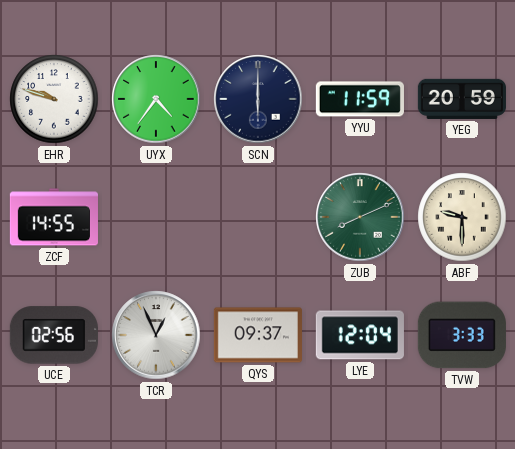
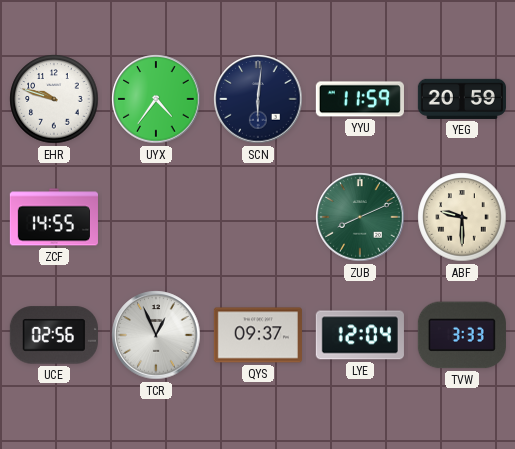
SCN: 6:00 -> 6:01
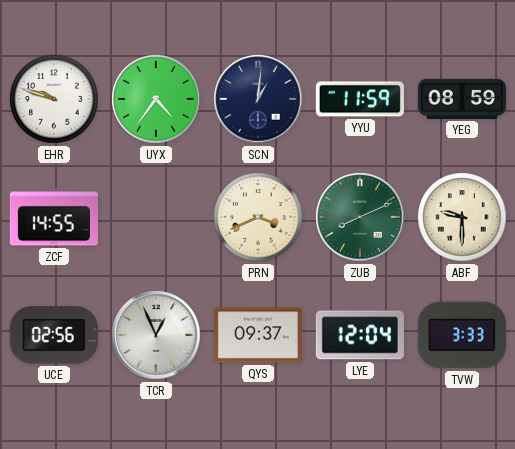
SCN: 6:01 -> 1:01
YEG: 20:59 -> 08:59
PRN: none -> 3:41
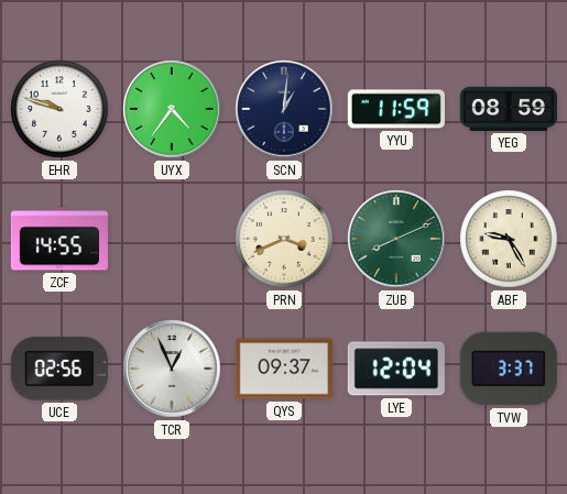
ABF: 9:30 -> 9:25
TVW: 3:33 -> 3:37
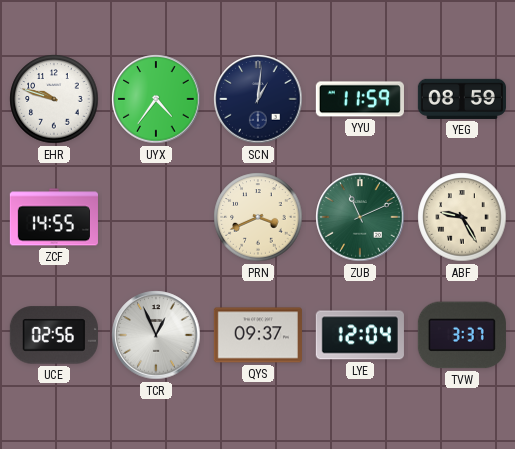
ZUB: 8:11 -> 11:11
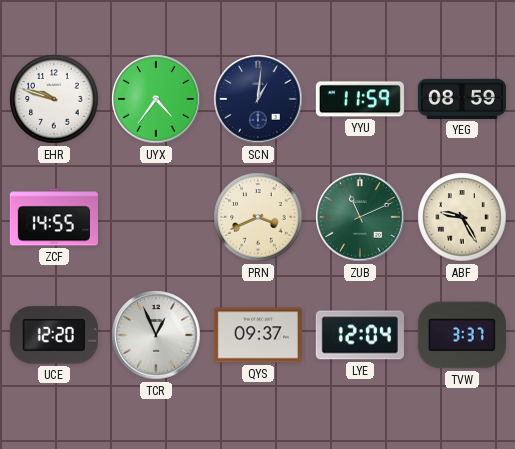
UCE: 02:56 -> 12:20
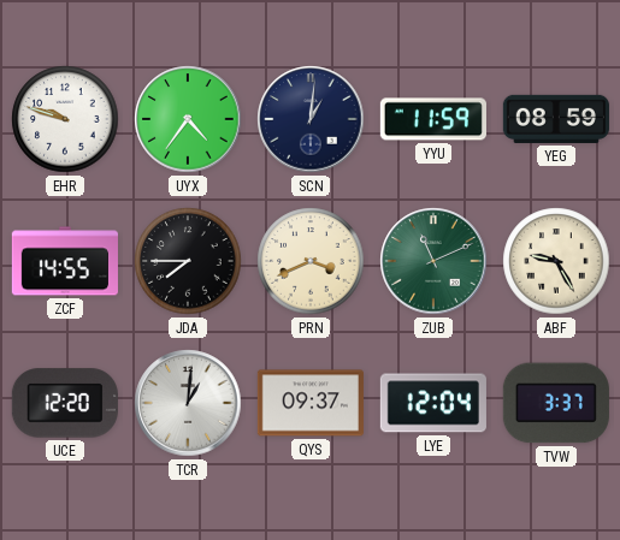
JDA: none -> 7:45
TCR: 12:56 -> 1:01
